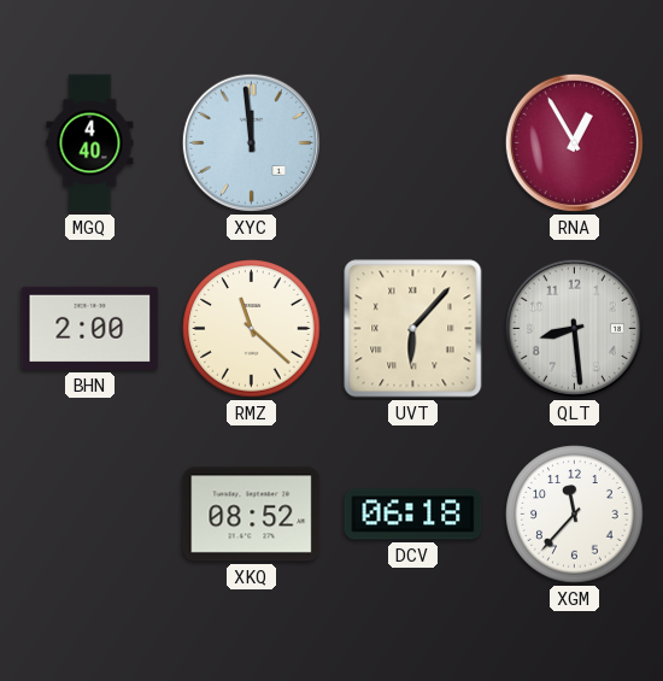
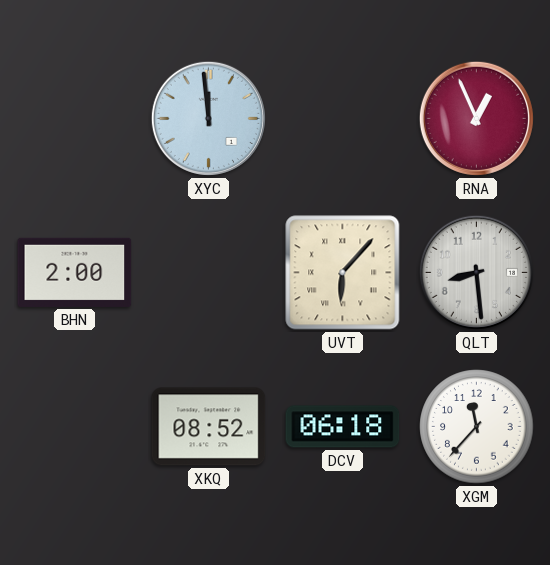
MGQ: 4:40 -> none
RNA: 12:55 -> 12:56
RMZ: 11:22 -> none
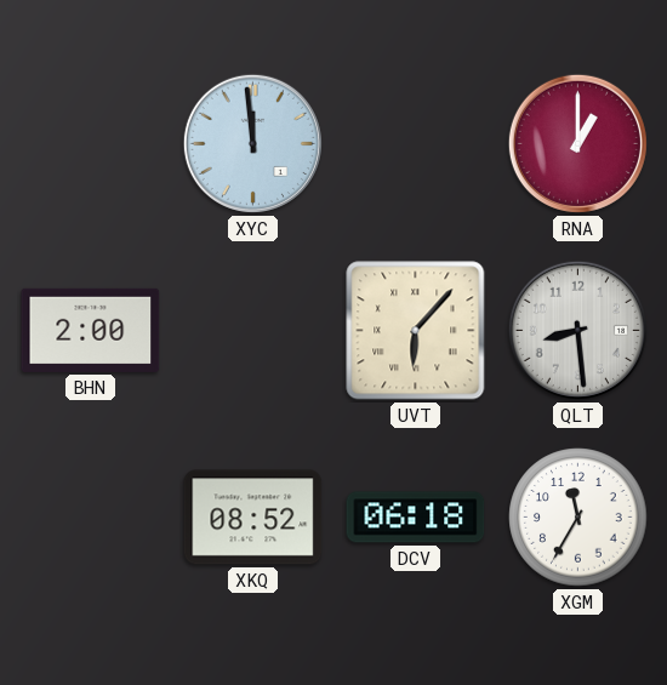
RNA: 12:56 -> 1:00
XGM: 11:37 -> 11:35
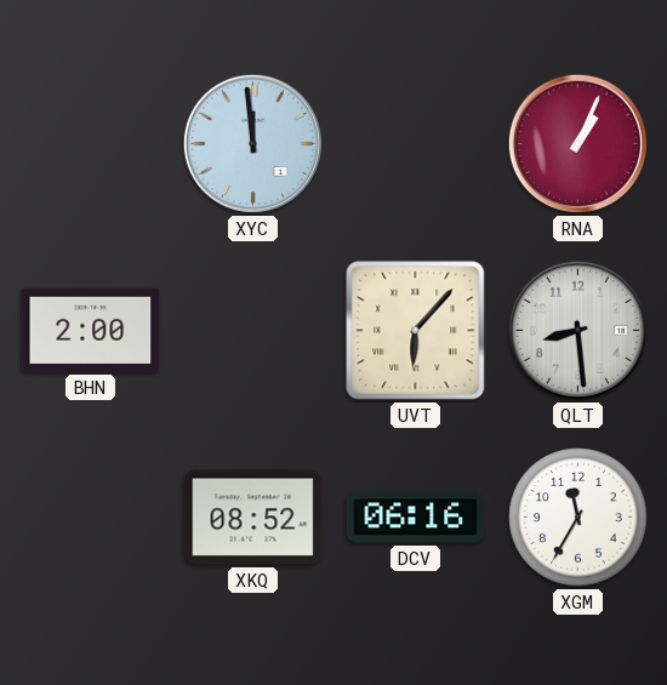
RNA: 1:00 -> 1:04
DCV: 06:18 -> 06:16
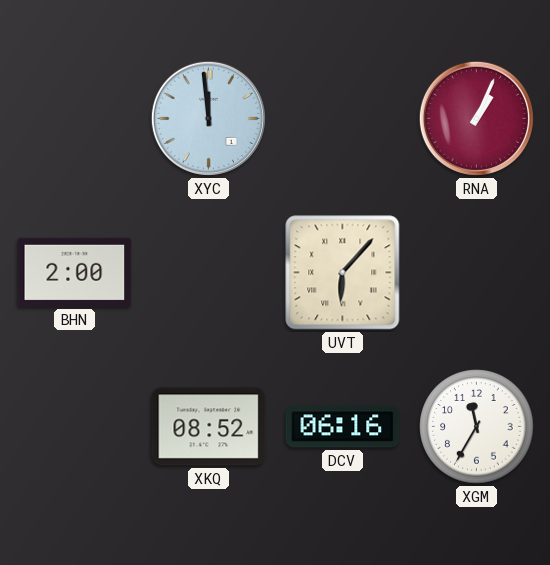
QLT: 8:29 -> none
